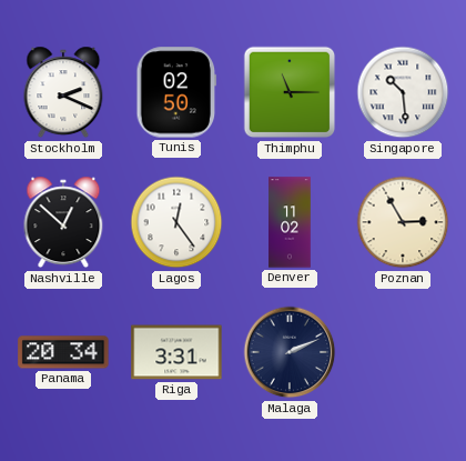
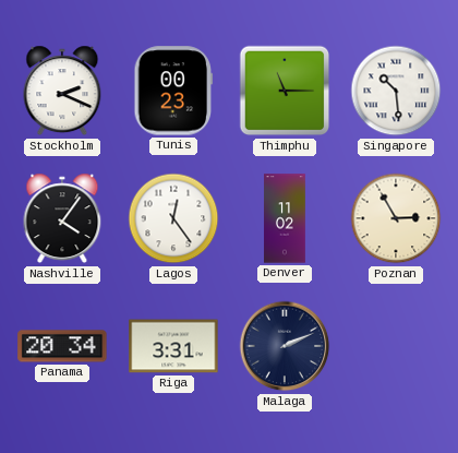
Tunis: 02:50 -> 00:23
Nashville: 12:52 -> 4:06
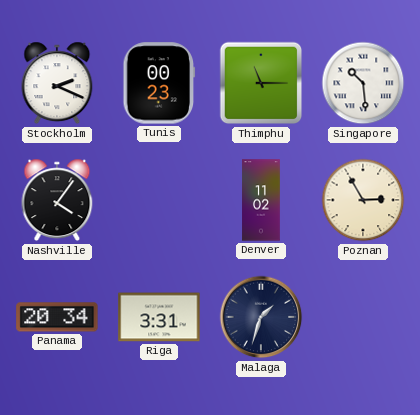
Lagos: 12:24 -> none
Malaga: 2:11 -> 1:33
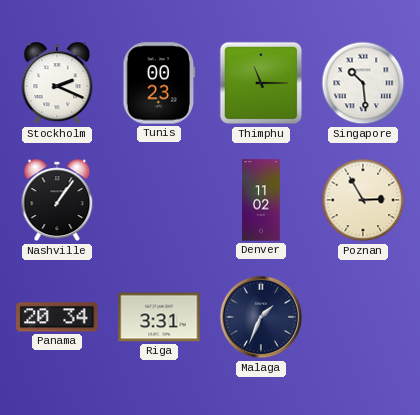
Nashville: 4:06 -> 1:06
Malaga: 1:33 -> 1:34
